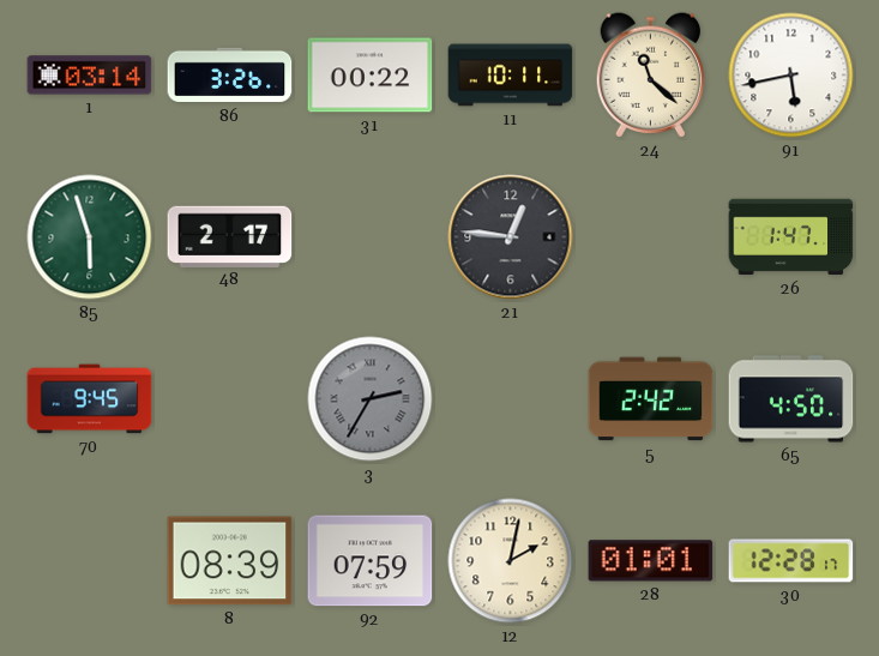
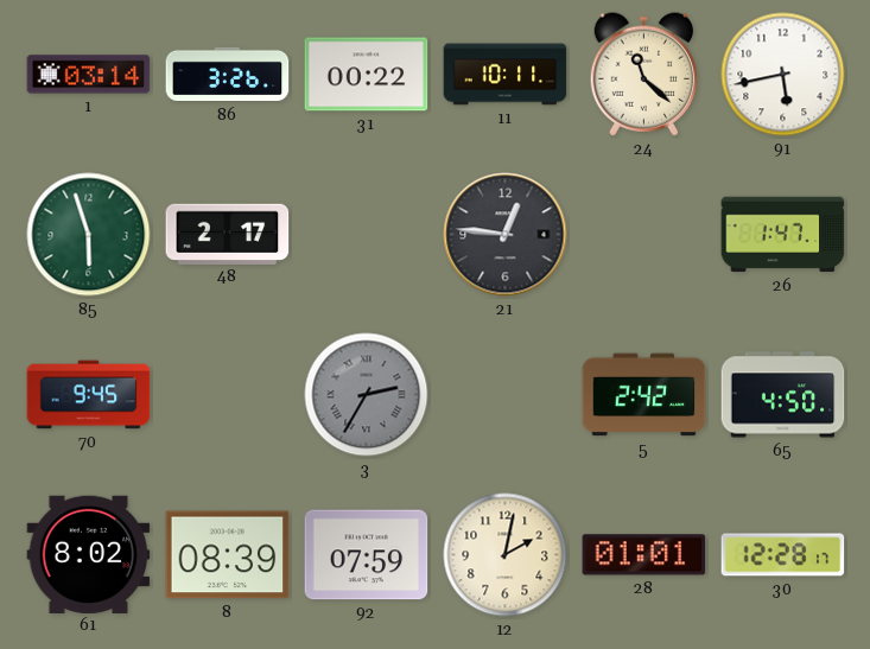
61: none -> 8:02
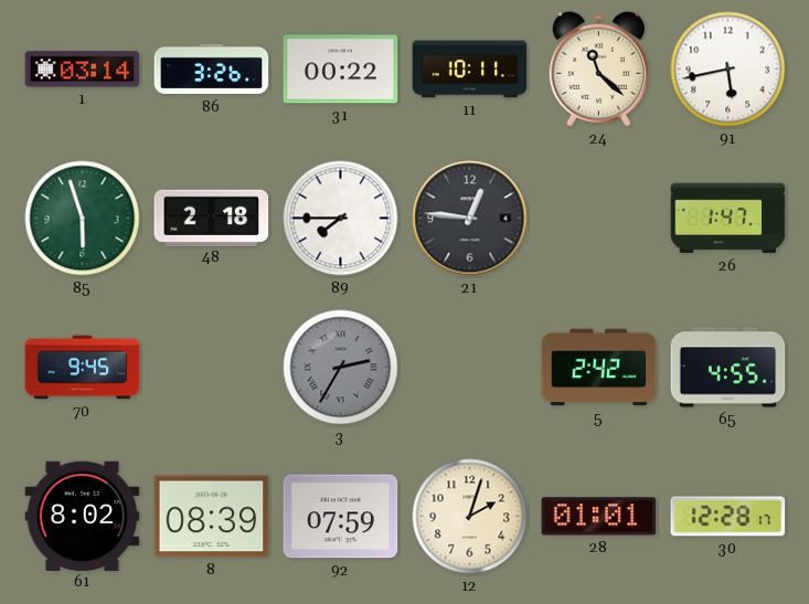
48: 2:17 -> 2:18
89: none -> 7:45
65: 4:50 -> 4:55
12: 2:02 -> 2:03
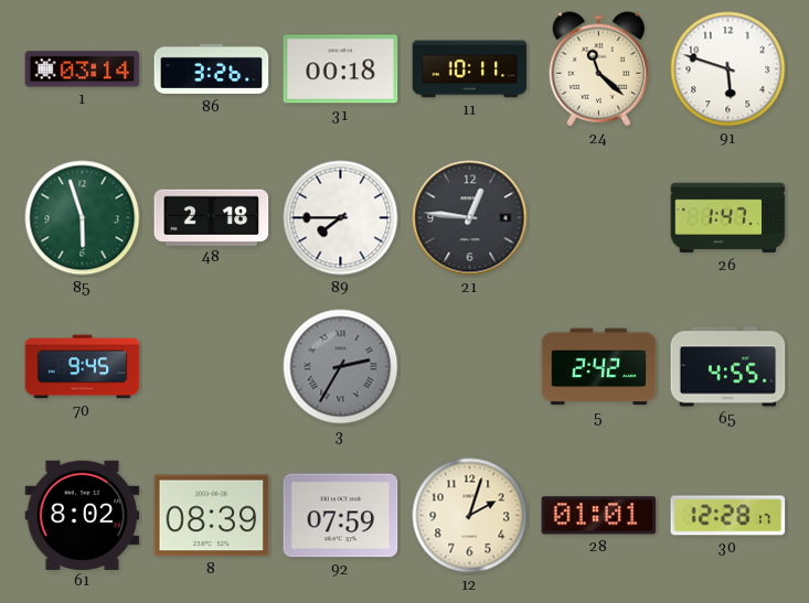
31: 00:22 -> 00:18
91: 5:43 -> 5:48
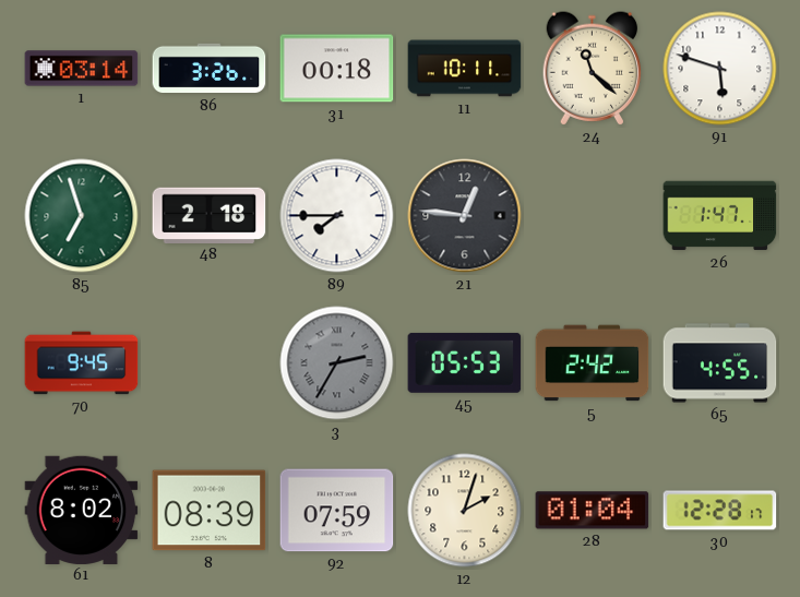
85: 5:57 -> 6:57
45: none -> 05:53
28: 01:01 -> 01:04
